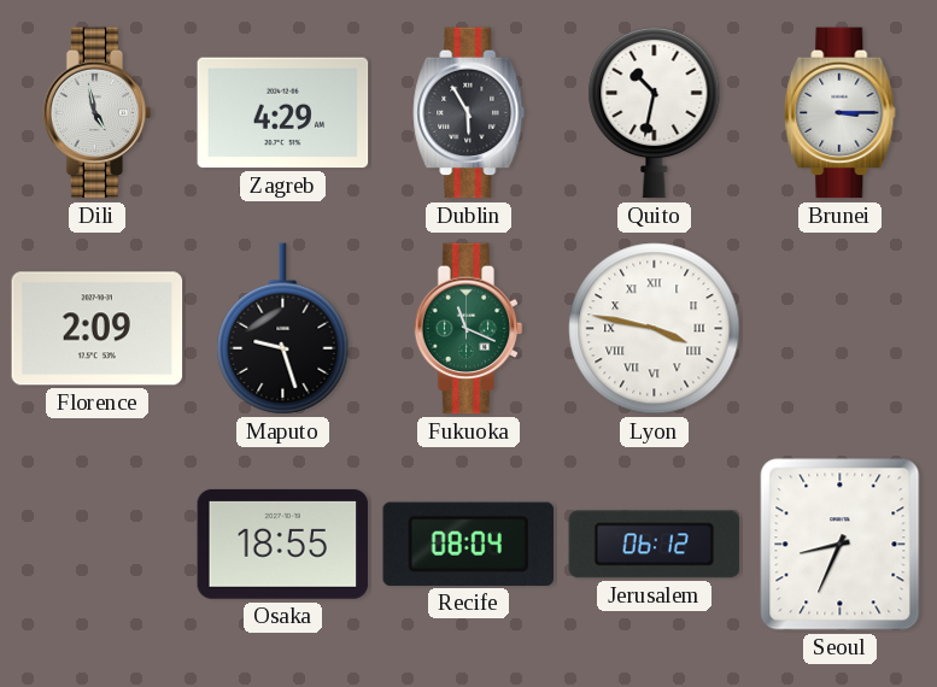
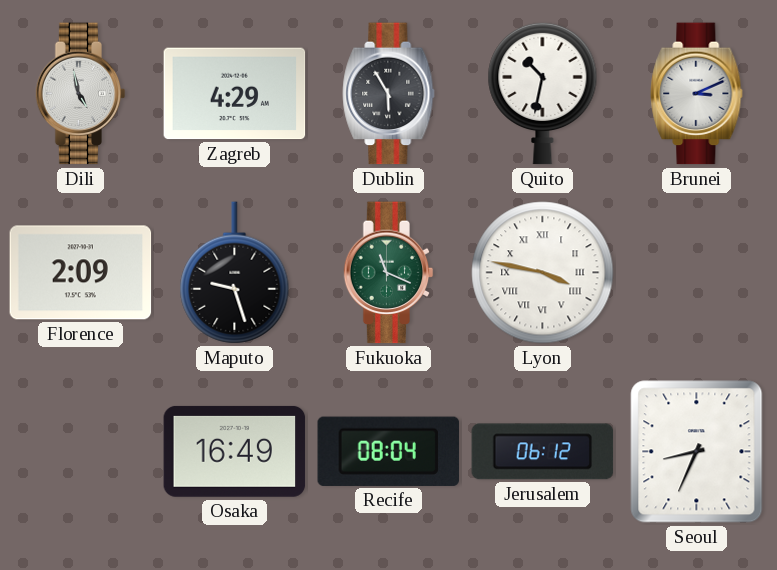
Brunei: 3:15 -> 3:11
Osaka: 18:55 -> 16:49
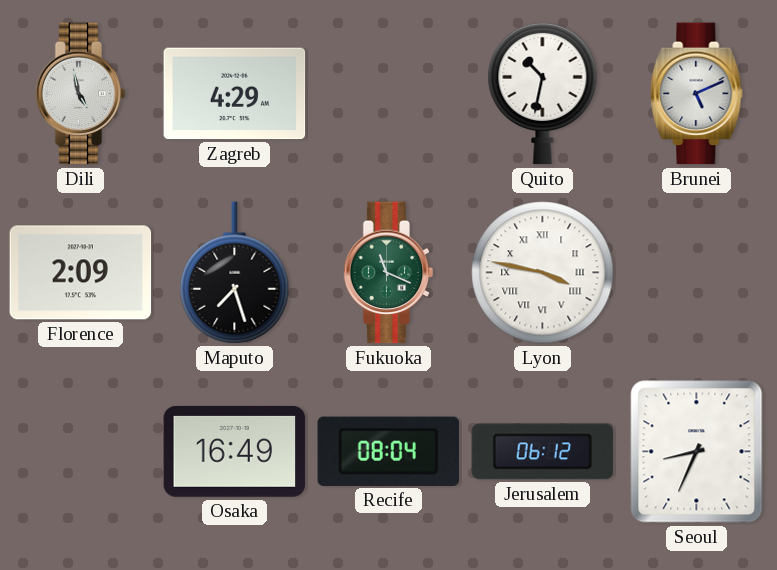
Dublin: 5:55 -> none
Brunei: 3:11 -> 5:11
Maputo: 9:27 -> 7:27
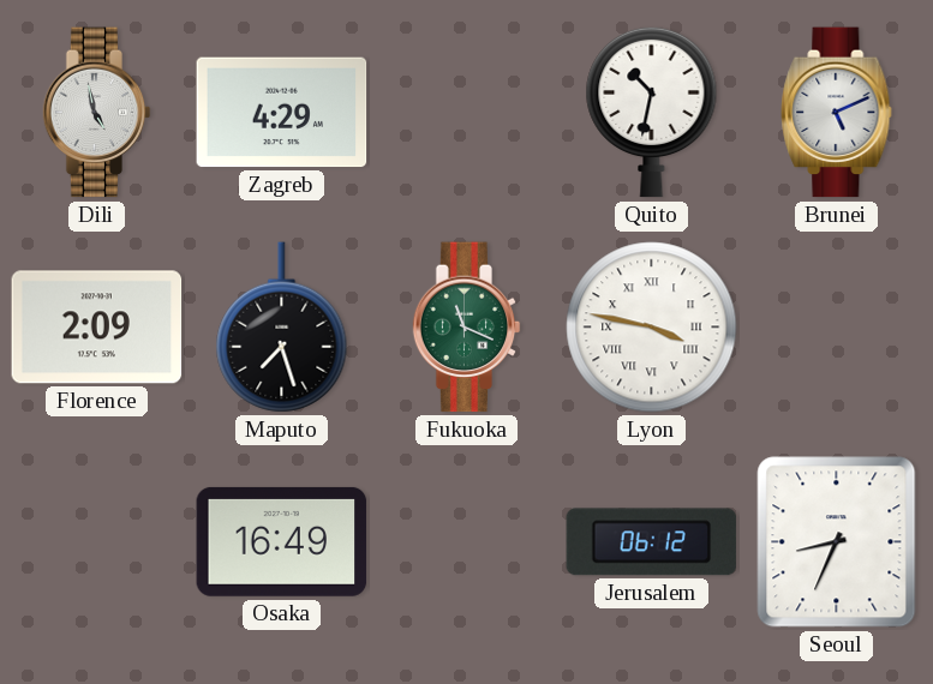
Recife: 08:04 -> none
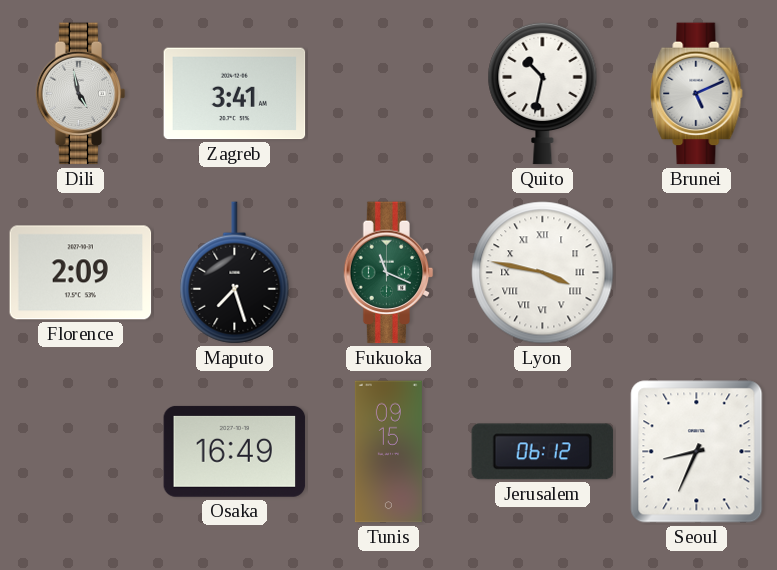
Zagreb: 4:29 -> 3:41
Tunis: none -> 09:15
